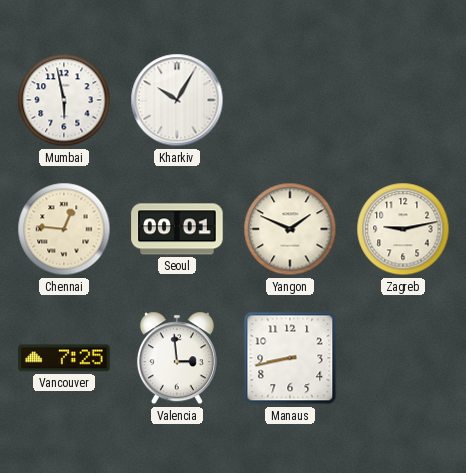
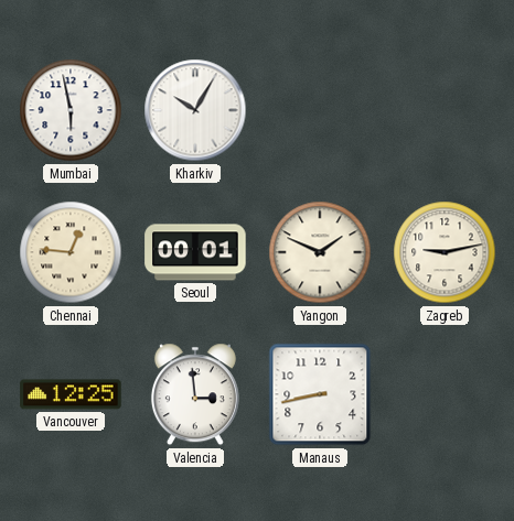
Vancouver: 7:25 -> 12:25
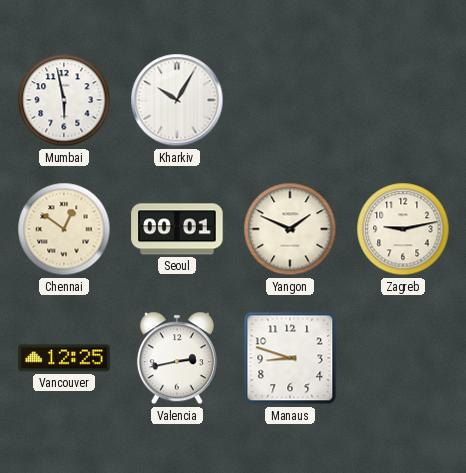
Chennai: 12:46 -> 12:51
Valencia: 2:59 -> 2:43
Manaus: 8:43 -> 8:48
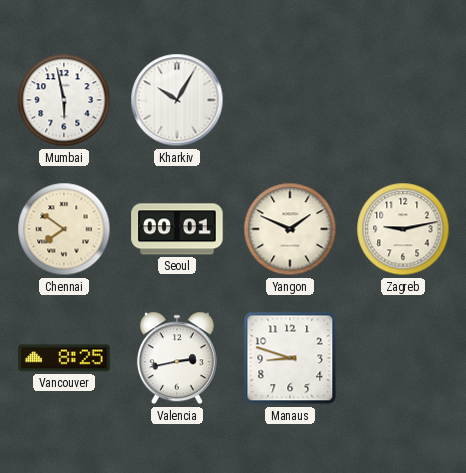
Chennai: 12:51 -> 7:51
Vancouver: 12:25 -> 8:25
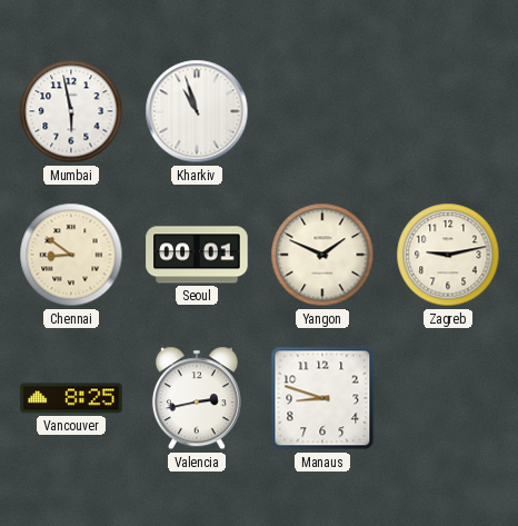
Kharkiv: 10:05 -> 10:57
Chennai: 7:51 -> 8:51
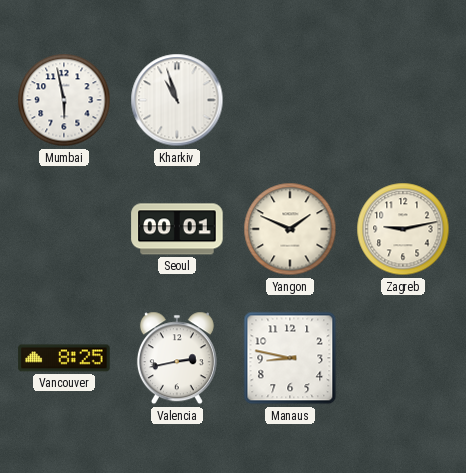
Chennai: 8:51 -> none
Manaus: 8:48 -> 8:47
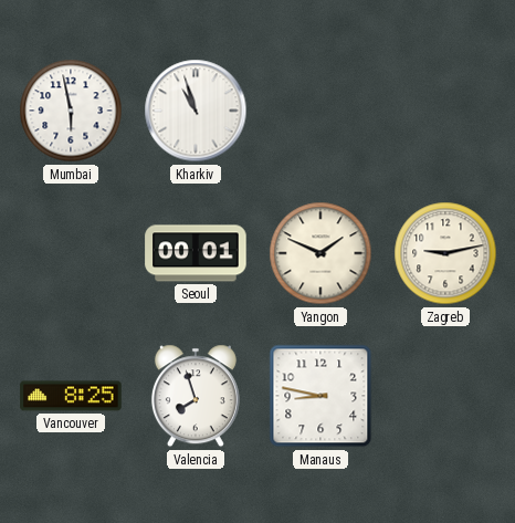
Valencia: 2:43 -> 7:57
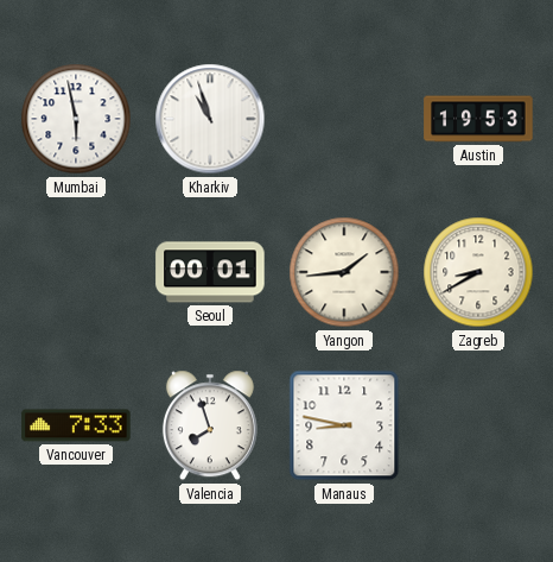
Austin: none -> 19:53
Yangon: 1:49 -> 1:44
Zagreb: 9:13 -> 8:40
Vancouver: 8:25 -> 7:33
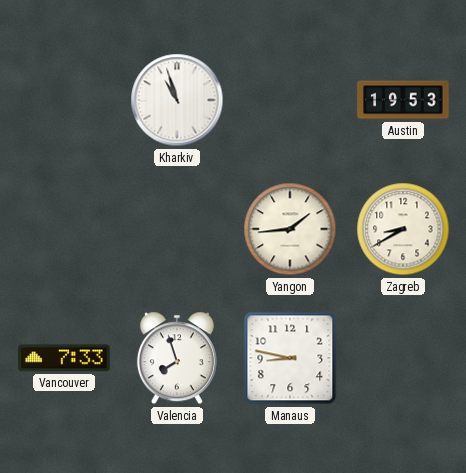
Mumbai: 5:58 -> none
Seoul: 00:01 -> none
